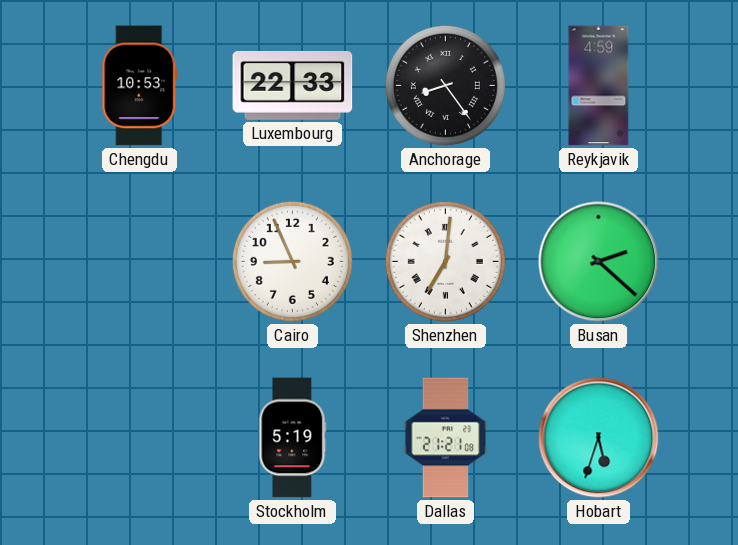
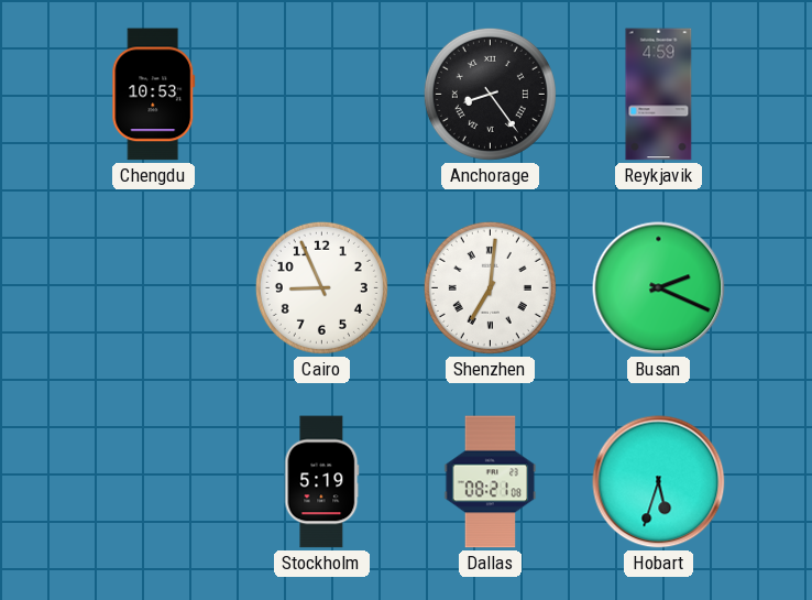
Luxembourg: 22:33 -> none
Busan: 2:22 -> 2:19
Dallas: 21:21 -> 08:21
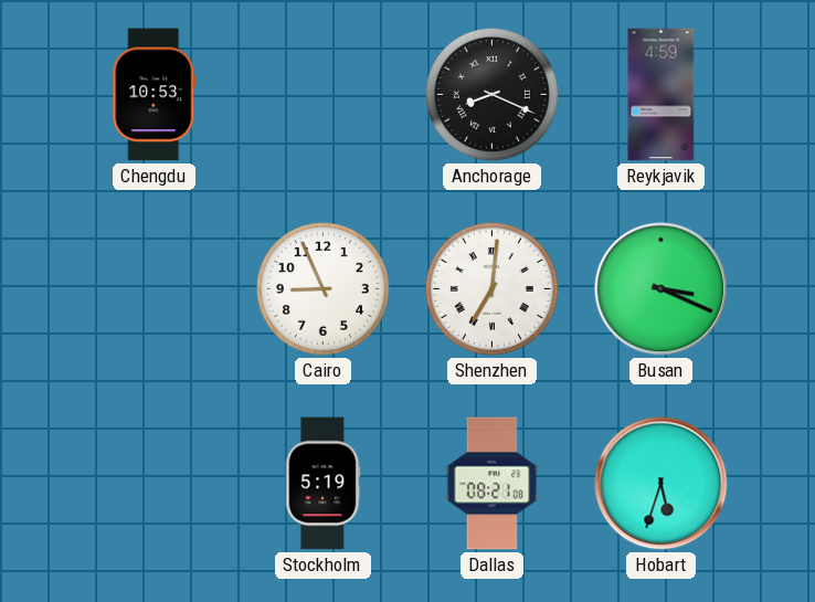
Anchorage: 8:24 -> 8:19
Busan: 2:19 -> 3:19
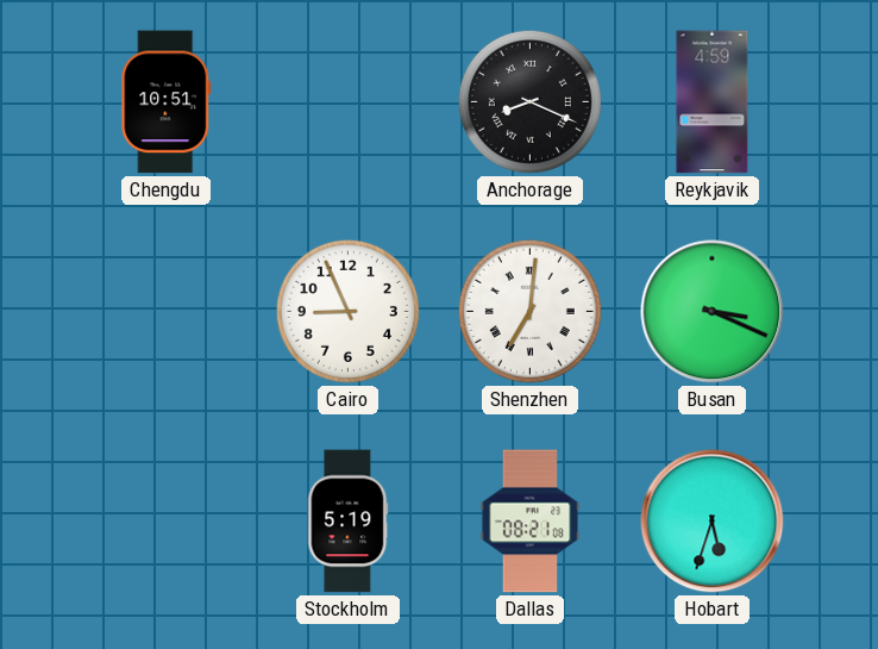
Chengdu: 10:53 -> 10:51
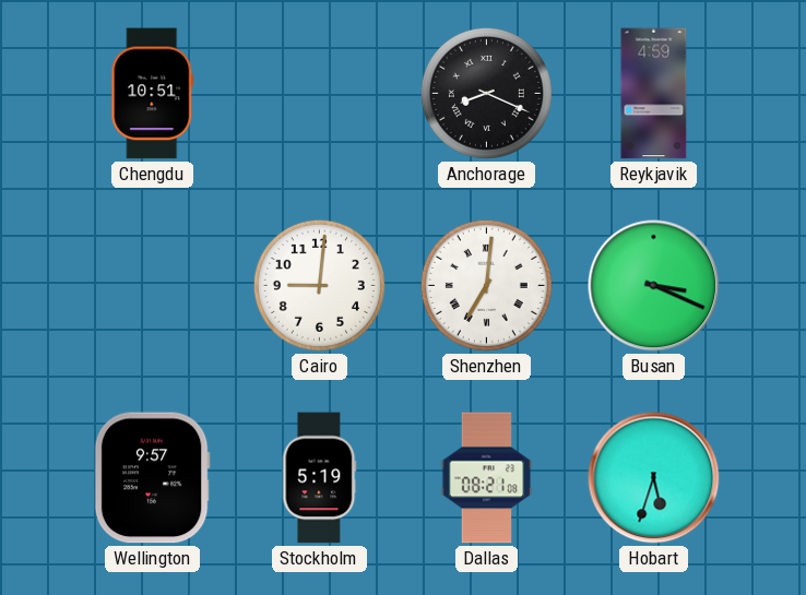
Cairo: 8:56 -> 9:01
Wellington: none -> 9:57
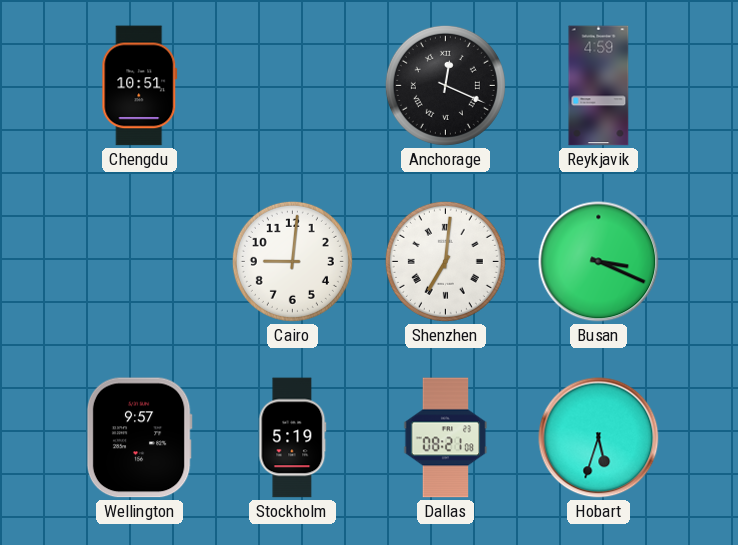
Anchorage: 8:19 -> 12:19
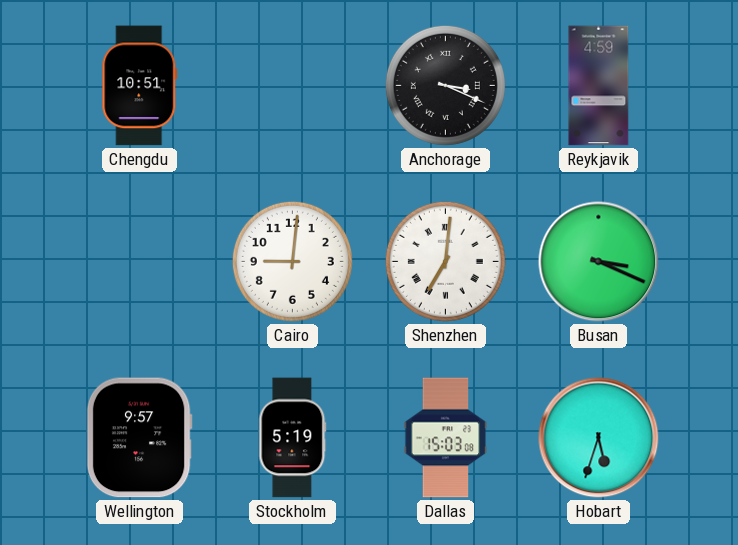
Anchorage: 12:19 -> 3:19
Dallas: 08:21 -> 15:03
